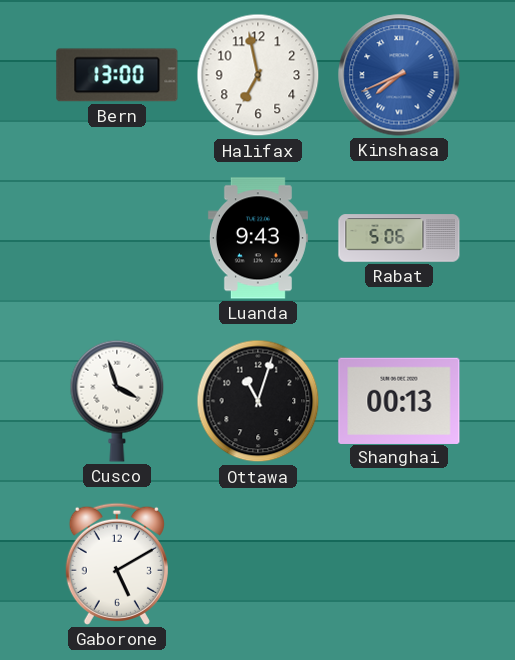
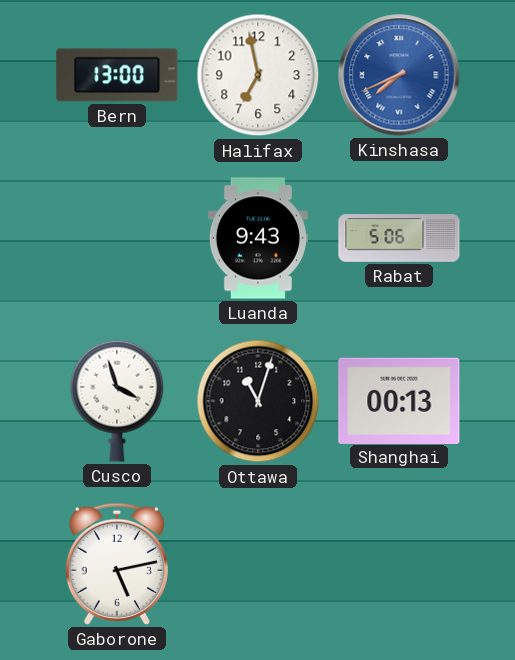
Gaborone: 5:10 -> 5:13
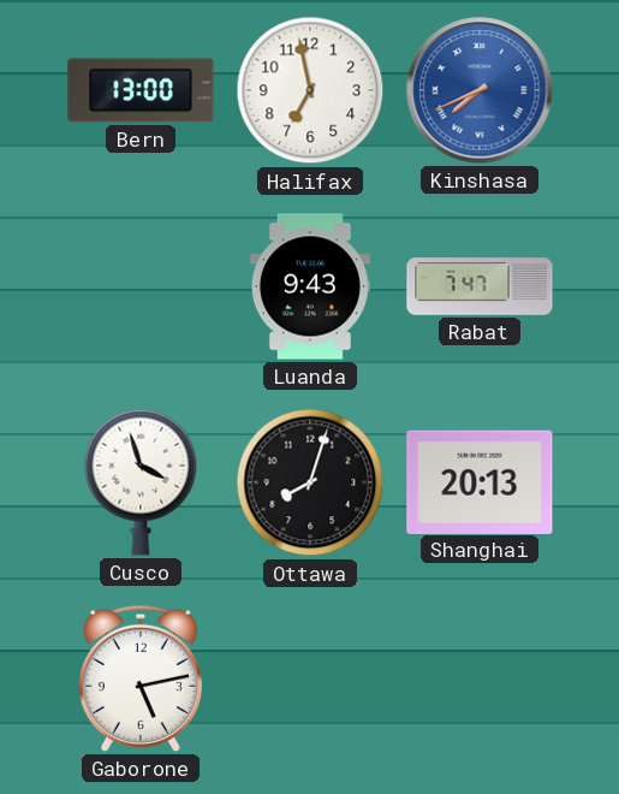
Rabat: 5:06 -> 7:47
Ottawa: 11:03 -> 8:03
Shanghai: 00:13 -> 20:13
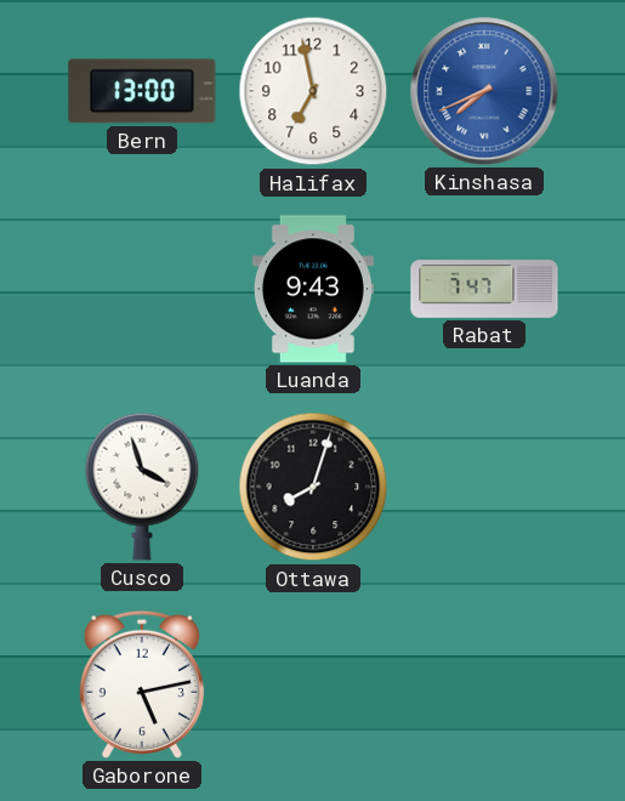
Shanghai: 20:13 -> none
